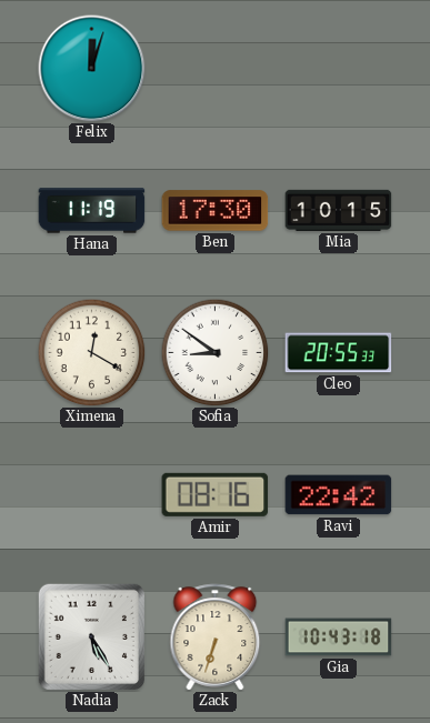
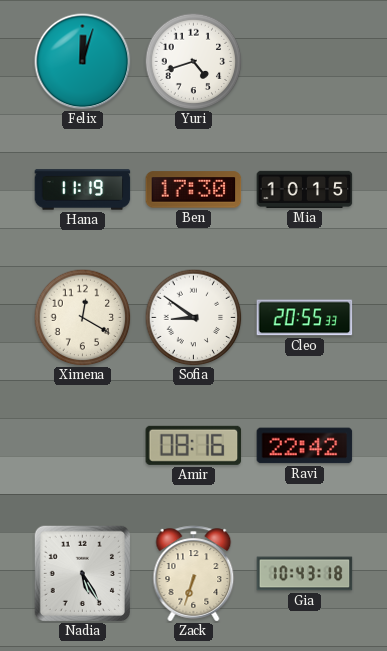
Yuri: none -> 4:42
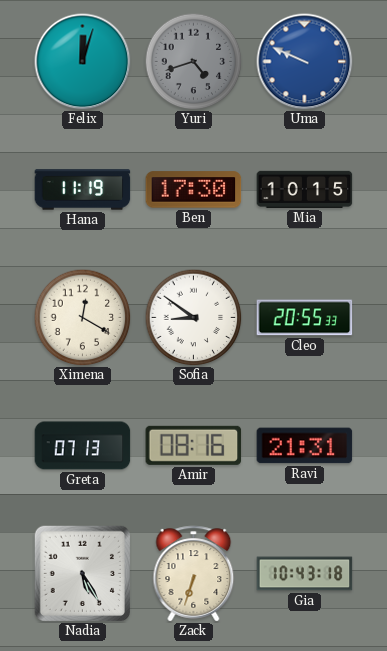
Yuri dial: white -> grey
Uma: none -> 9:49
Greta: none -> 07:13
Ravi: 22:42 -> 21:31
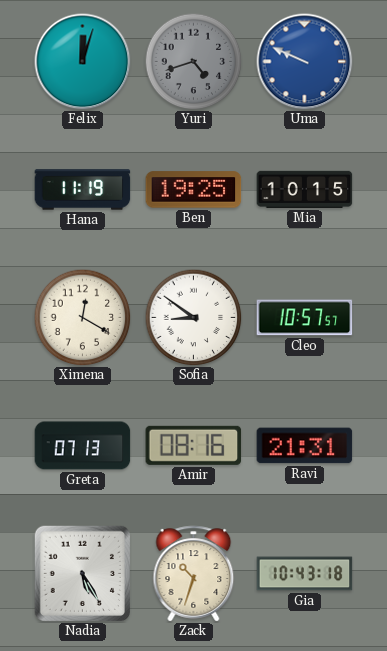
Ben: 17:30 -> 19:25
Cleo: 20:55 -> 10:57
Zack: 6:33 -> 10:33
